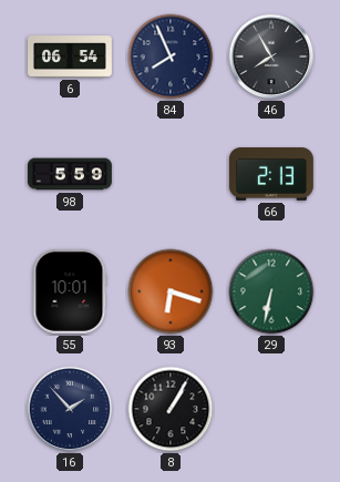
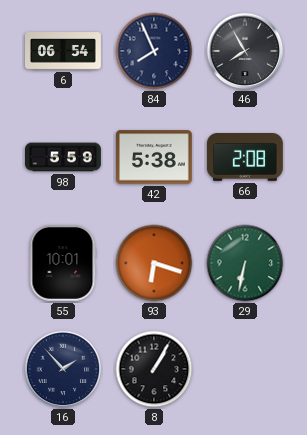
42: none -> 5:38
66: 2:13 -> 2:08
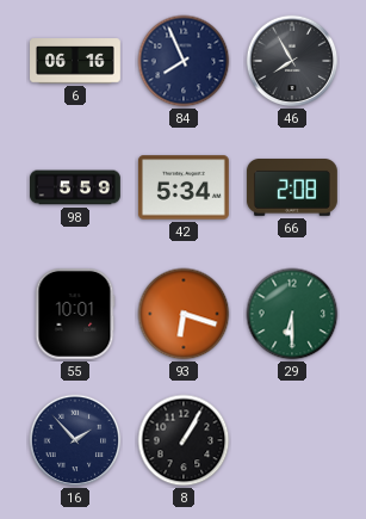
6: 06:54 -> 06:16
42: 5:38 -> 5:34
29: 6:32 -> 6:30
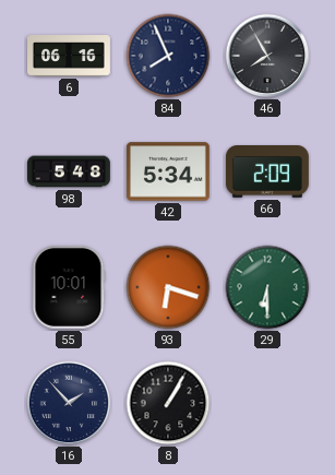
98: 5:59 -> 5:48
66: 2:08 -> 2:09
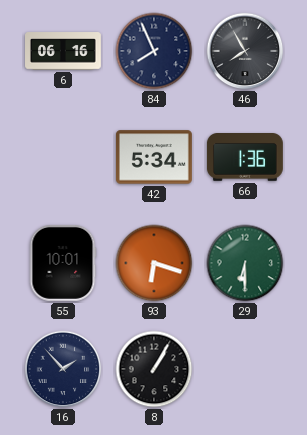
98: 5:48 -> none
66: 2:09 -> 1:36
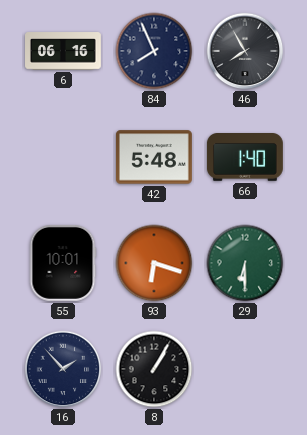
42: 5:34 -> 5:48
66: 1:36 -> 1:40
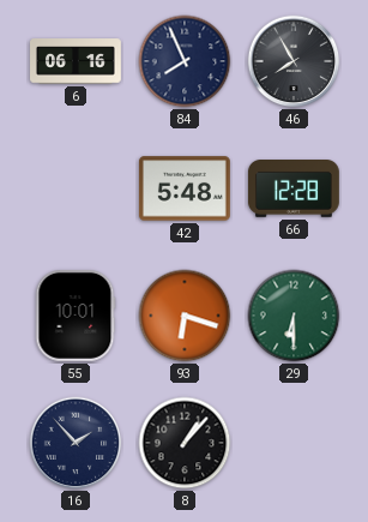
66: 1:40 -> 12:28
8: 1:05 -> 1:07
